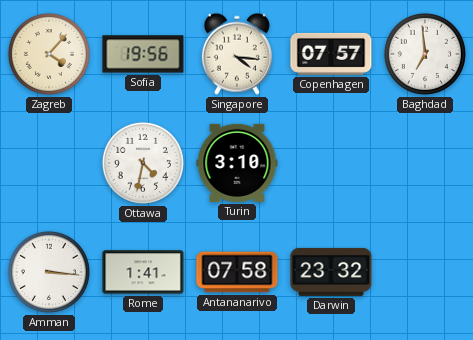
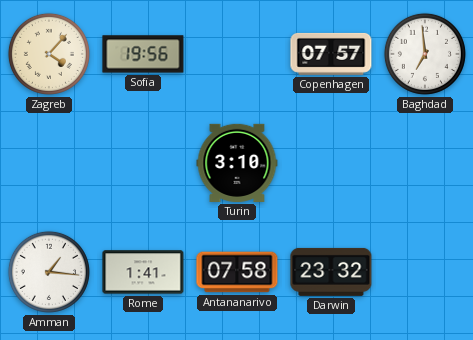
Singapore: 4:16 -> none
Ottawa: 4:32 -> none
Amman: 3:16 -> 1:16
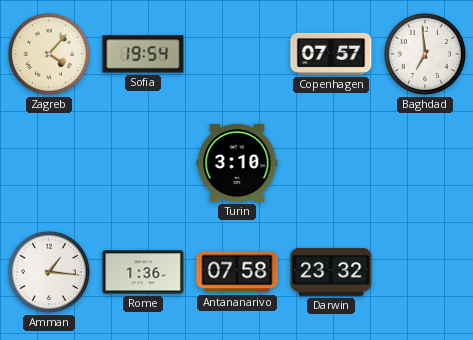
Sofia: 19:56 -> 19:54
Rome: 1:41 -> 1:36
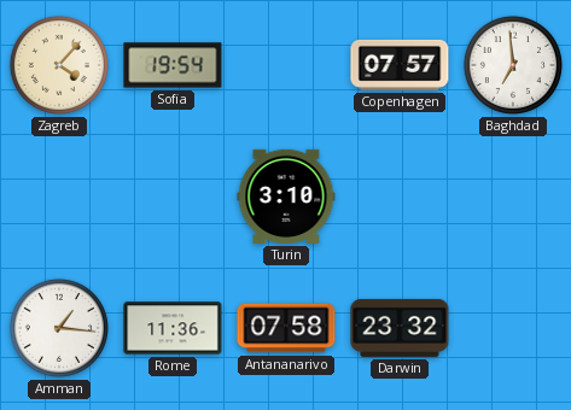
Rome: 1:36 -> 11:36
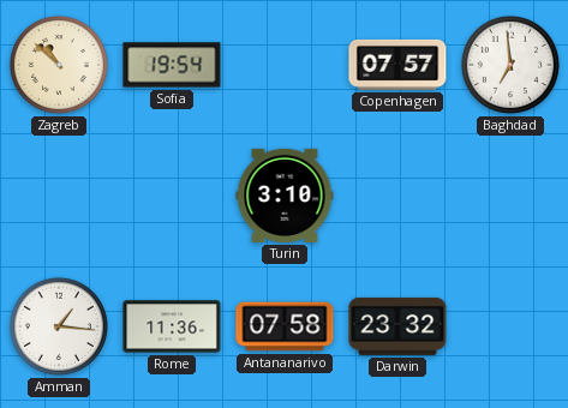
Zagreb: 4:07 -> 10:52
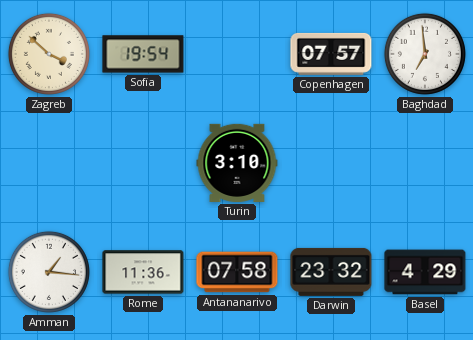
Zagreb: 10:52 -> 3:52
Basel: none -> 4:29
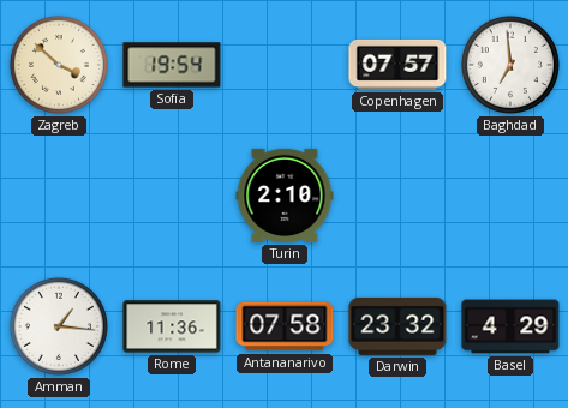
Turin: 3:10 -> 2:10
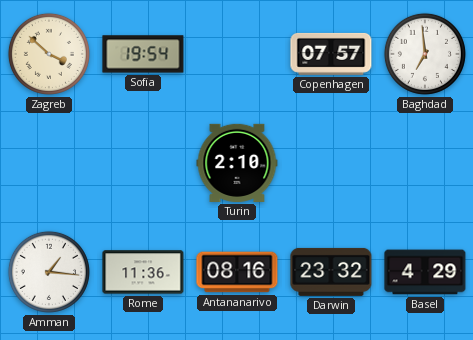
Antananarivo: 07:58 -> 08:16
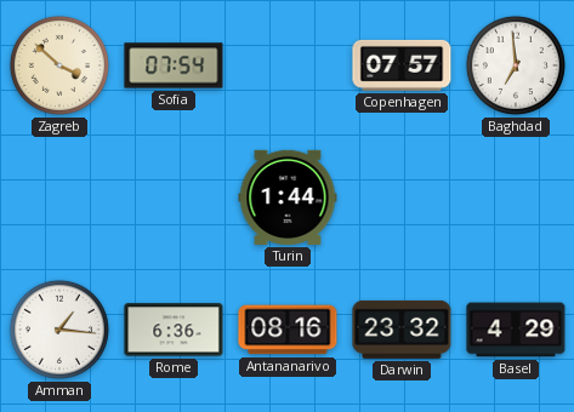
Sofia: 19:54 -> 07:54
Turin: 2:10 -> 1:44
Rome: 11:36 -> 6:36
